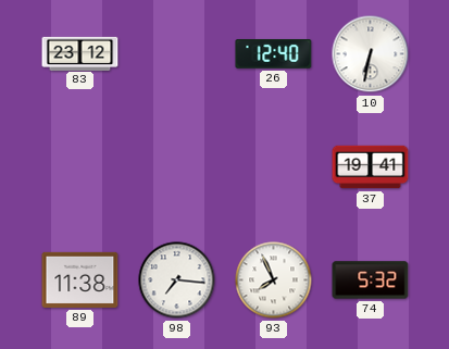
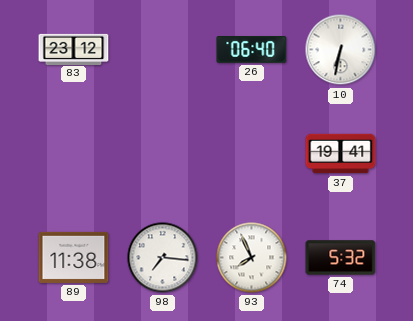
26: 12:40 -> 06:40
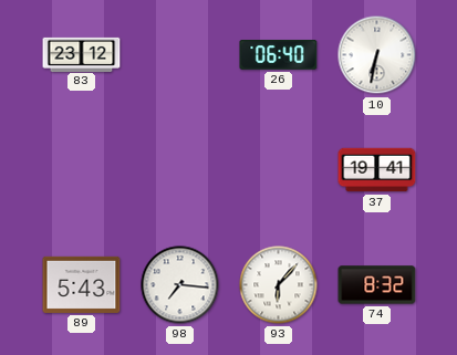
89: 11:38 -> 5:43
93: 7:56 -> 6:07
74: 5:32 -> 8:32
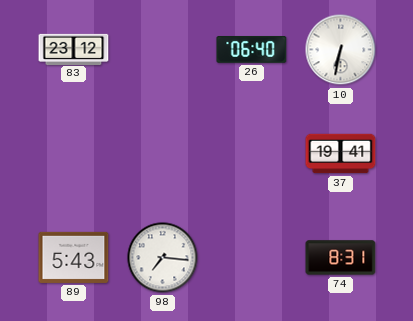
93: 6:07 -> none
74: 8:32 -> 8:31
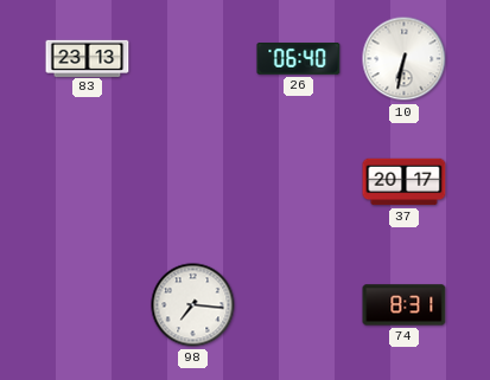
83: 23:12 -> 23:13
37: 19:41 -> 20:17
89: 5:43 -> none
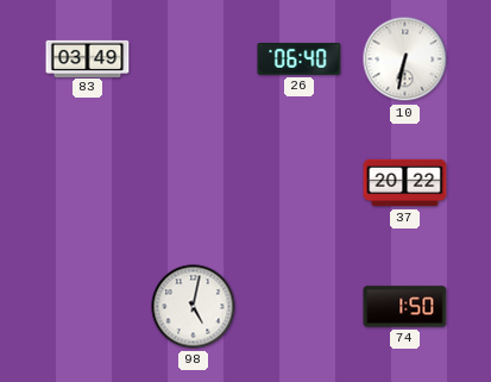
83: 23:13 -> 03:49
37: 20:17 -> 20:22
98: 7:16 -> 5:02
74: 8:31 -> 1:50
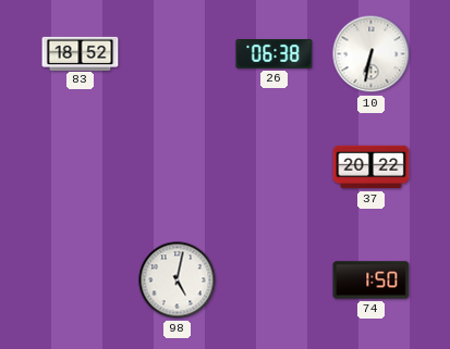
83: 03:49 -> 18:52
26: 06:40 -> 06:38
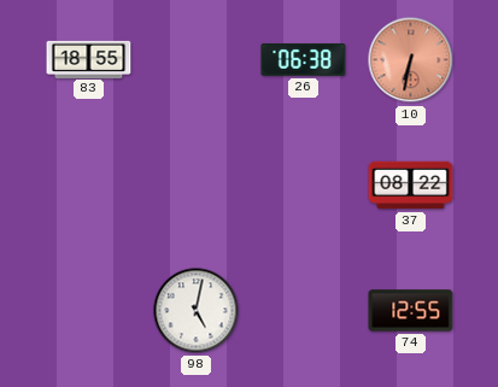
83: 18:52 -> 18:55
10 dial: white -> salmon
37: 20:22 -> 08:22
74: 1:50 -> 12:55
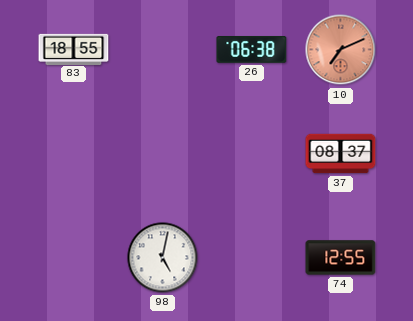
10: 6:32 -> 7:11
37: 08:22 -> 08:37
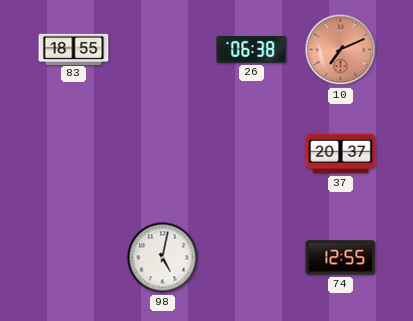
37: 08:37 -> 20:37
